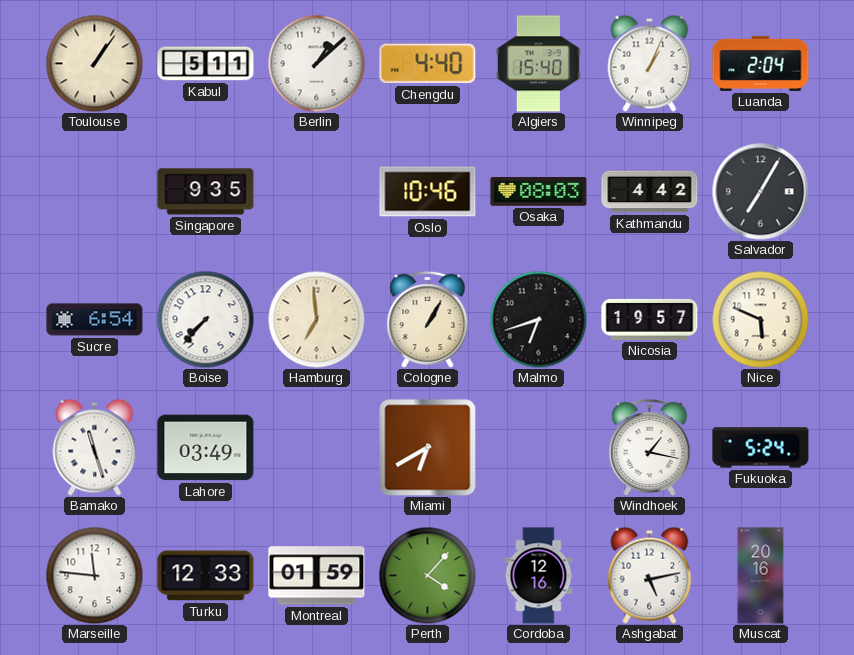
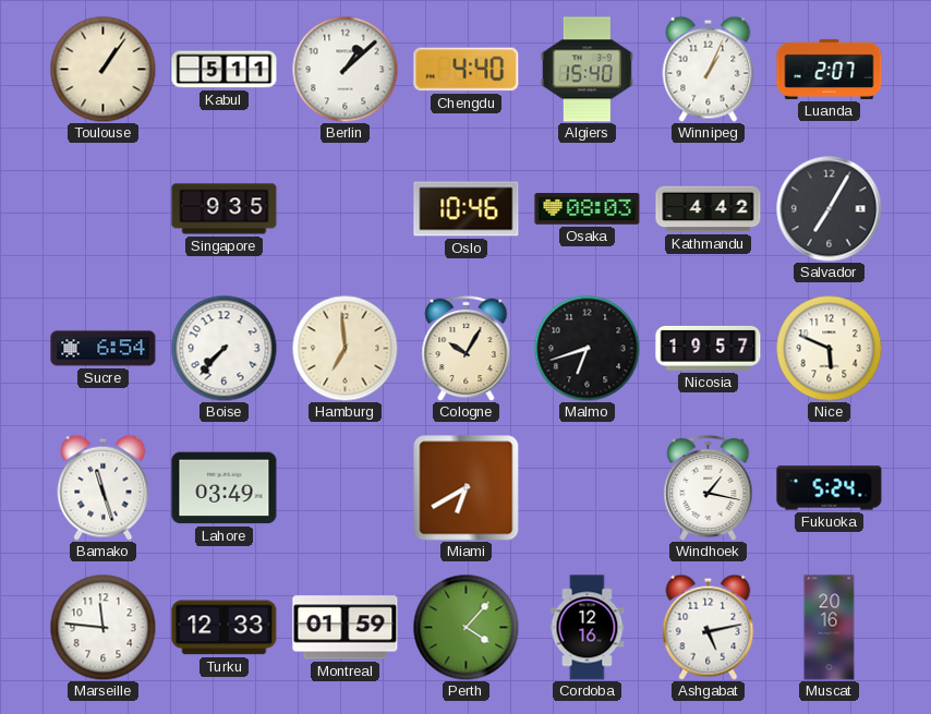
Luanda: 2:04 -> 2:07
Cologne: 1:05 -> 10:05
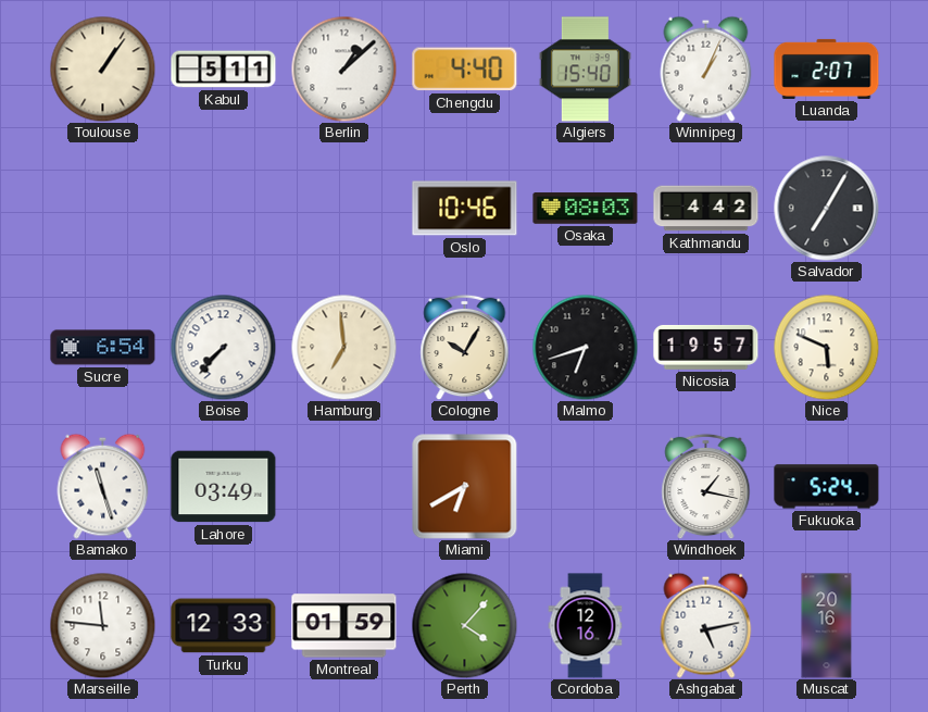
Singapore: 9:35 -> none
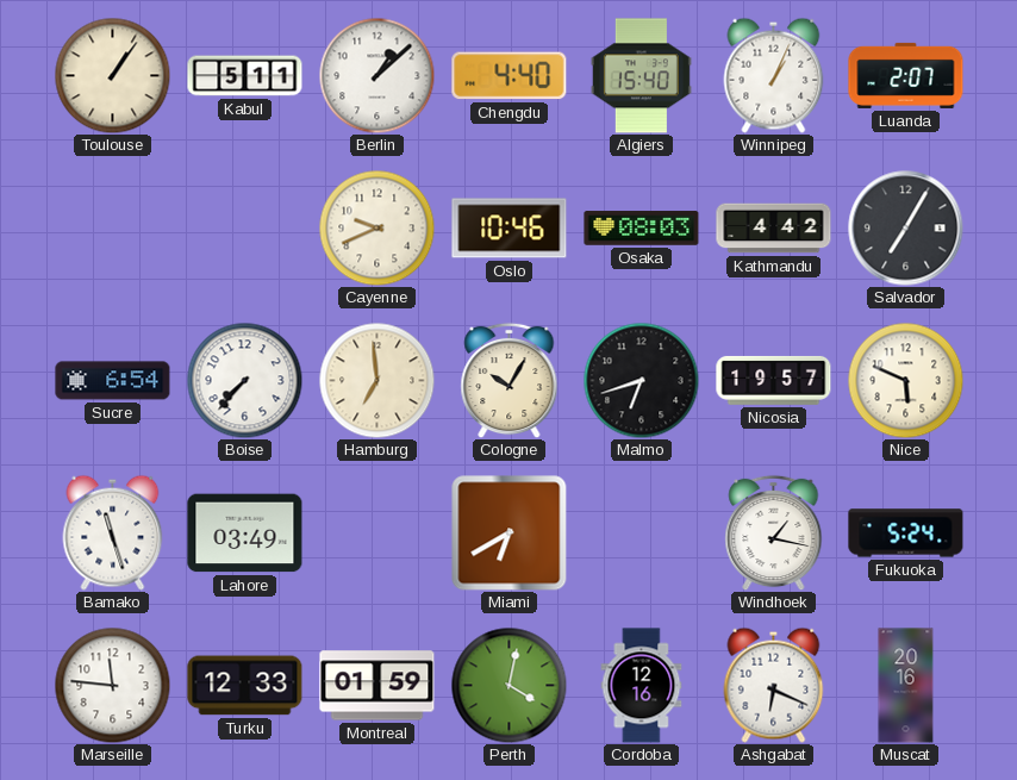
Cayenne: none -> 9:41
Perth: 4:07 -> 4:02
Ashgabat: 5:13 -> 6:19
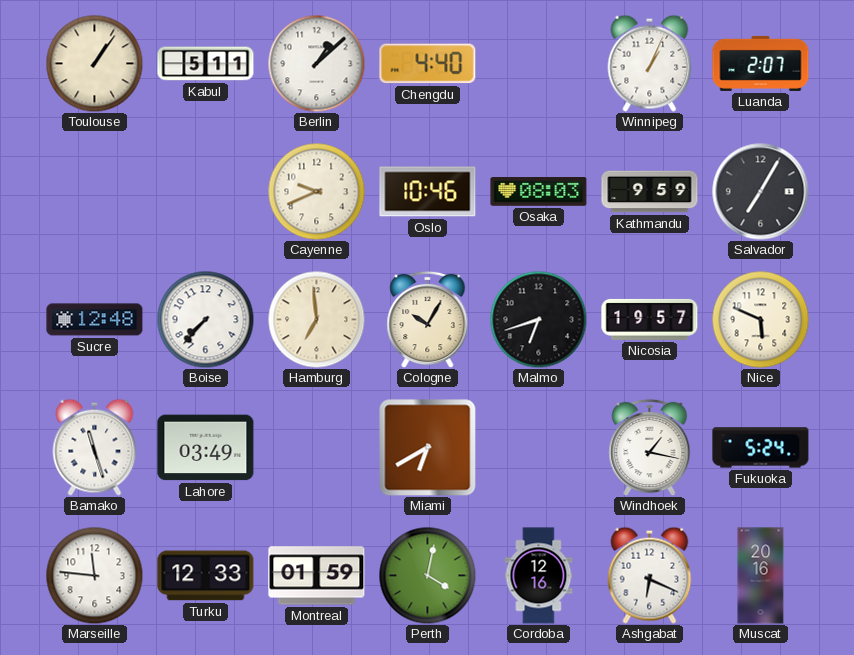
Algiers: 15:40 -> none
Kathmandu: 4:42 -> 9:59
Sucre: 6:54 -> 12:48
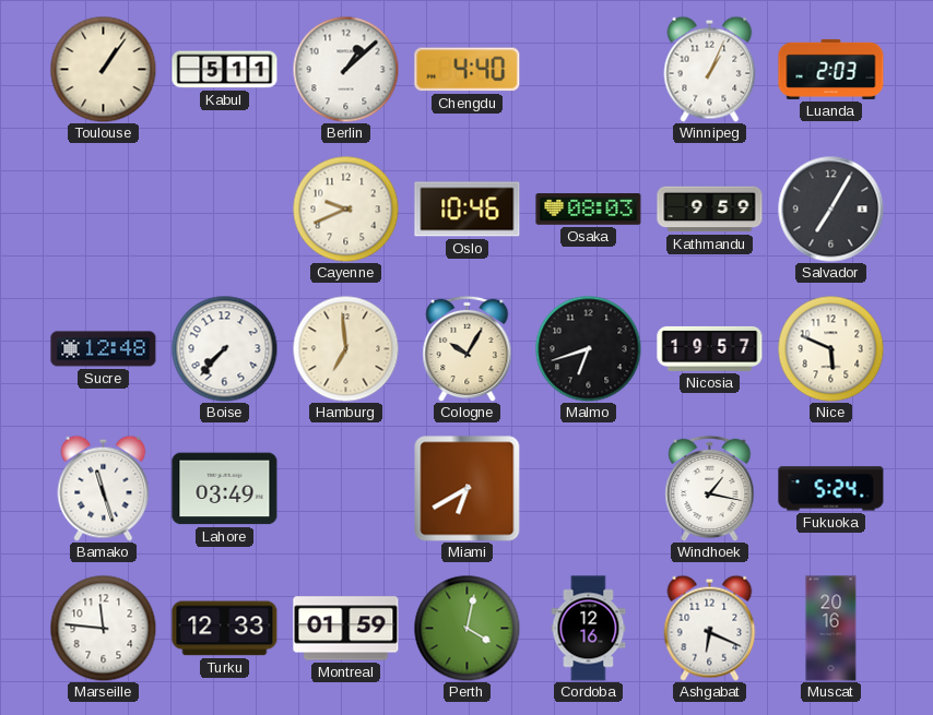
Luanda: 2:07 -> 2:03
